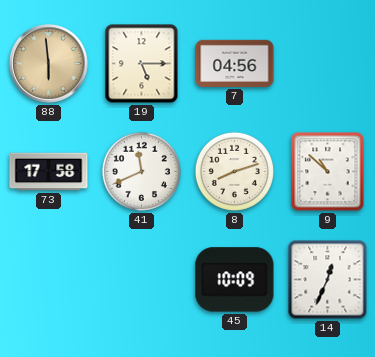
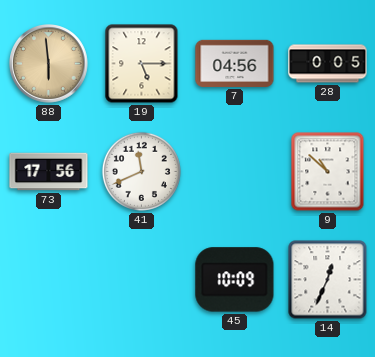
28: none -> 0:05
73: 17:58 -> 17:56
8: 8:12 -> none
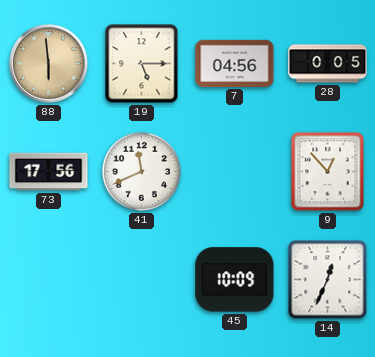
9: 10:52 -> 12:53
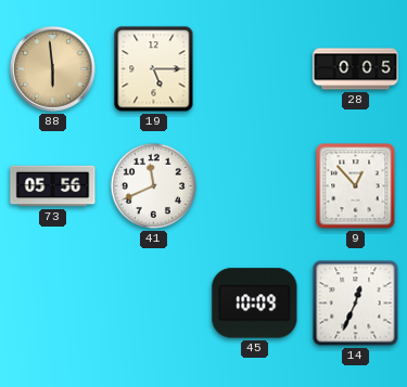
7: 04:56 -> none
73: 17:56 -> 05:56
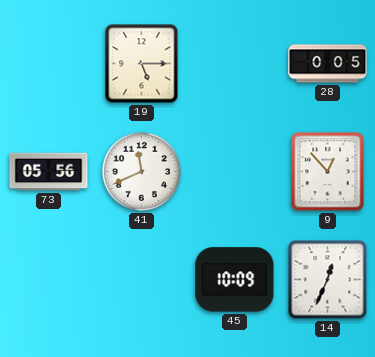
88: 5:59 -> none
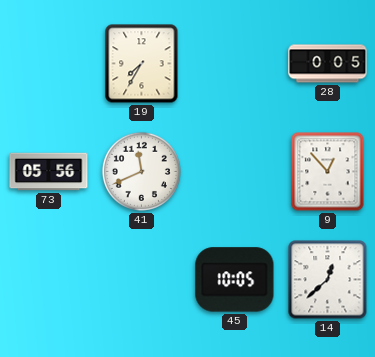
19: 5:15 -> 7:35
45: 10:09 -> 10:05
14: 12:34 -> 12:38
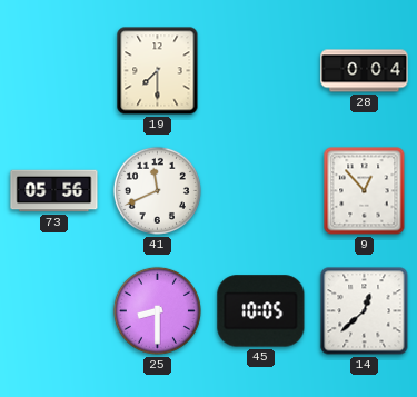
19: 7:35 -> 7:30
28: 0:05 -> 0:04
25: none -> 8:30
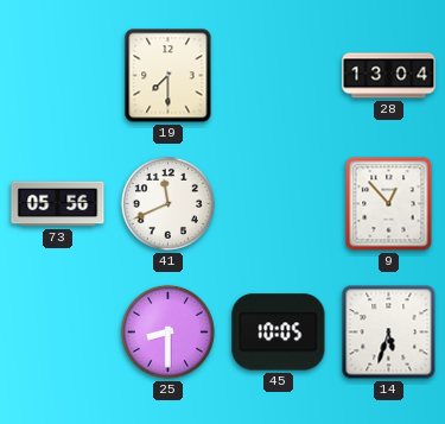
28: 0:04 -> 13:04
14: 12:38 -> 5:33
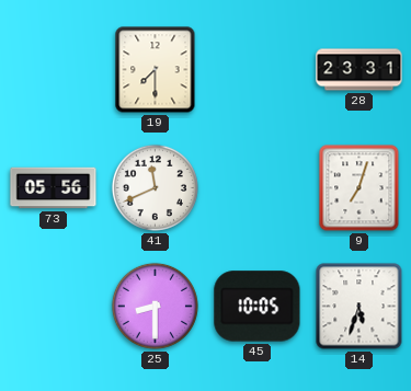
28: 13:04 -> 23:31
9: 12:53 -> 7:03
